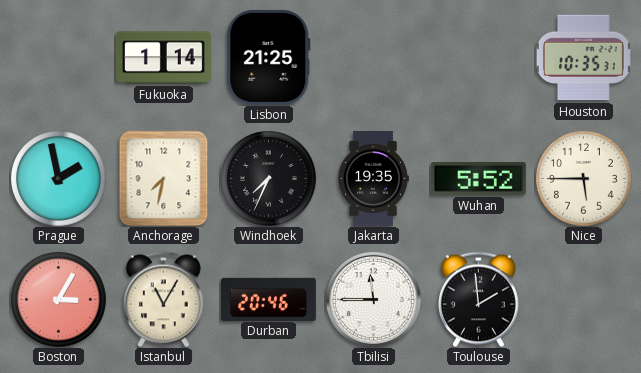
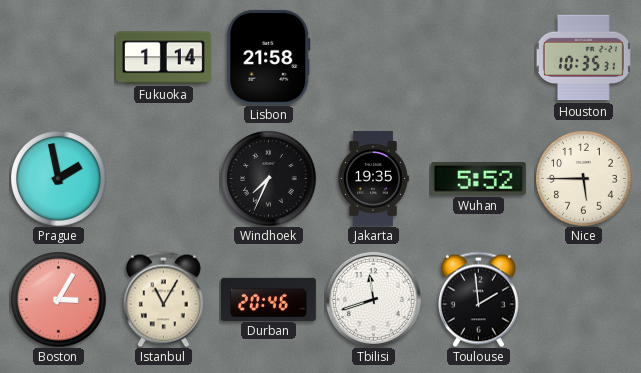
Lisbon: 21:25 -> 21:58
Anchorage: 7:32 -> none
Tbilisi: 11:45 -> 11:42
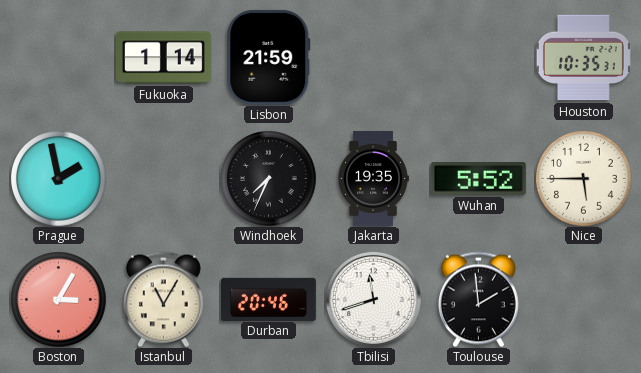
Lisbon: 21:58 -> 21:59
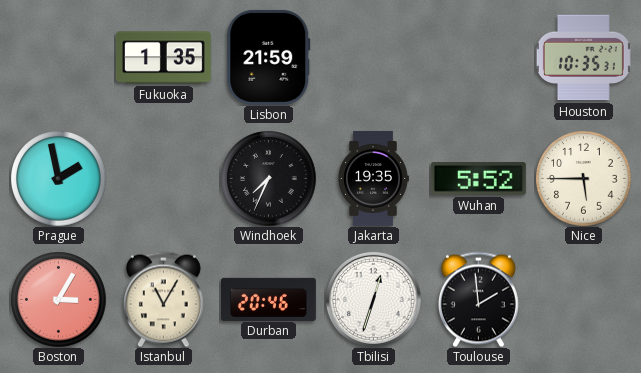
Fukuoka: 1:14 -> 1:35
Tbilisi: 11:42 -> 12:33
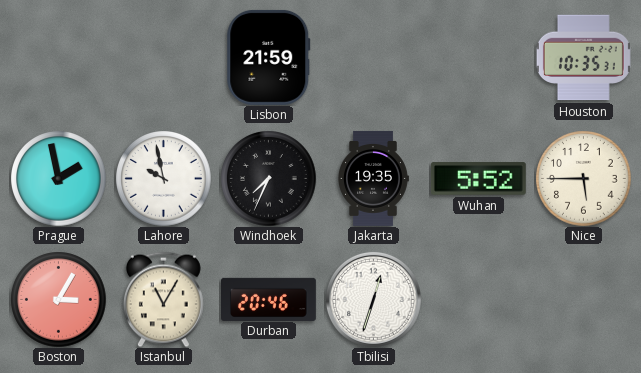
Fukuoka: 1:35 -> none
Lahore: none -> 9:58
Toulouse: 1:59 -> none
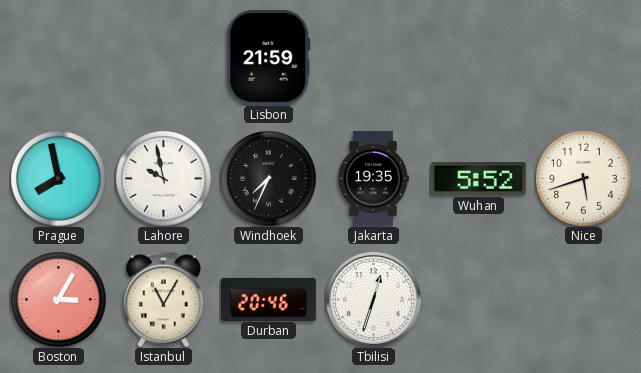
Houston: 10:35 -> none
Prague: 1:58 -> 7:58
Nice: 5:45 -> 5:42
